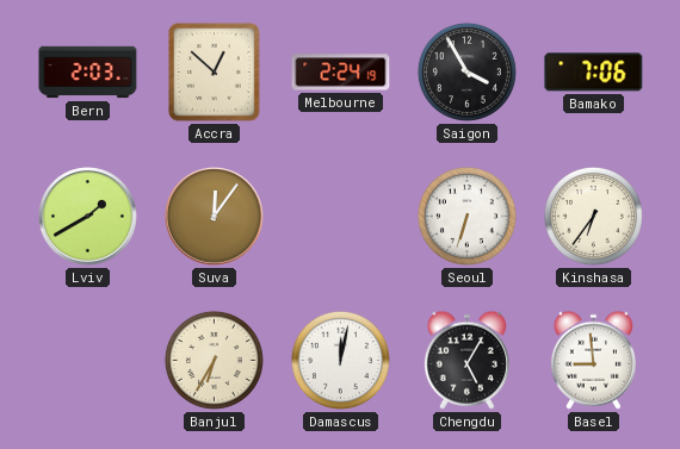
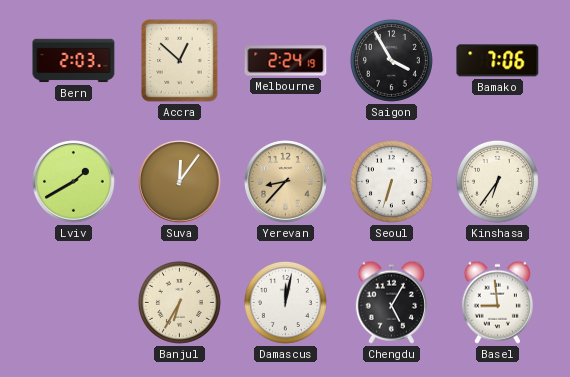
Yerevan: none -> 8:37
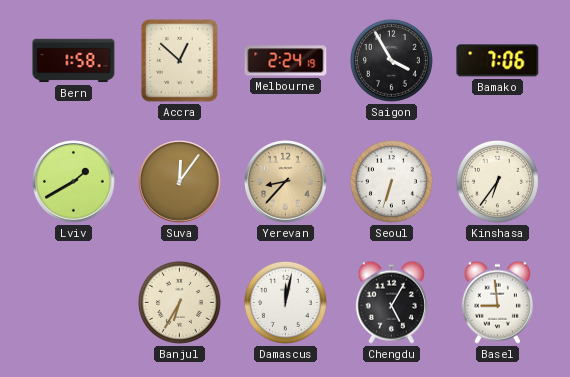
Bern: 2:03 -> 1:58
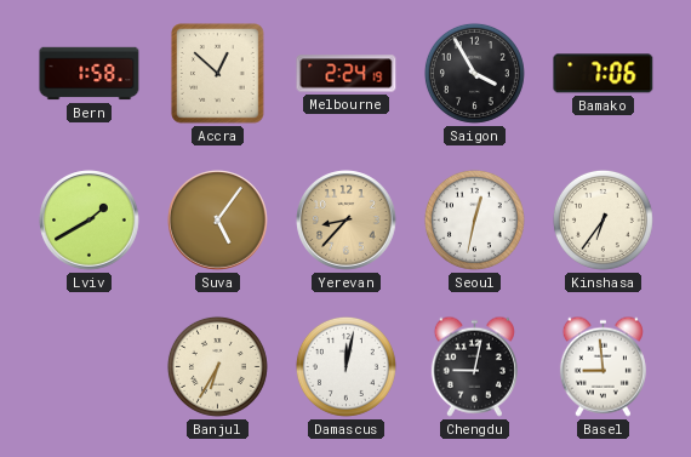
Suva: 12:06 -> 5:06
Seoul: 6:33 -> 12:32
Chengdu: 5:05 -> 9:02
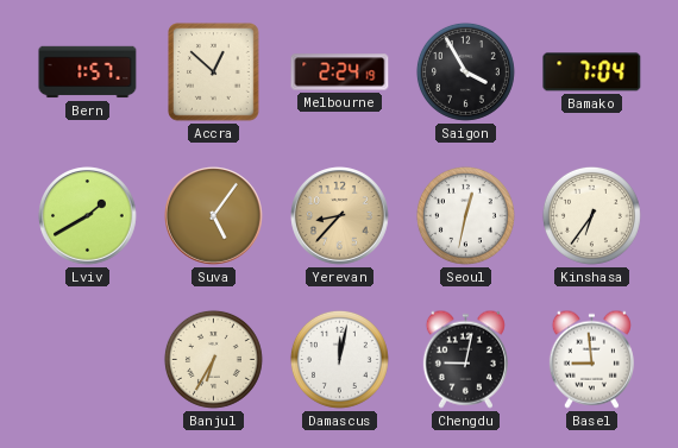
Bern: 1:58 -> 1:57
Bamako: 7:06 -> 7:04
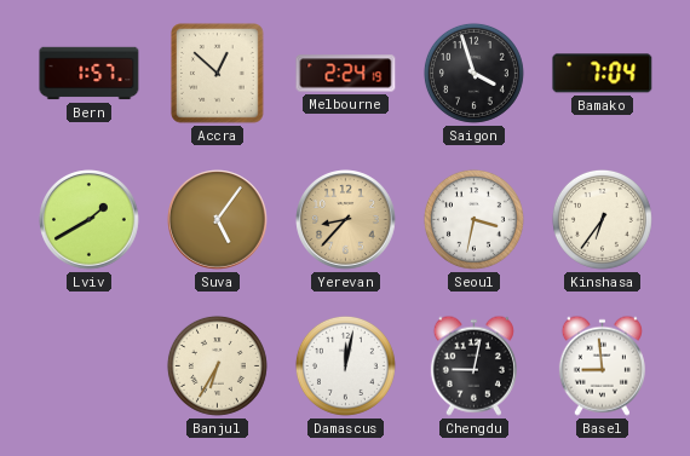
Saigon: 3:55 -> 3:57
Seoul: 12:32 -> 3:32
